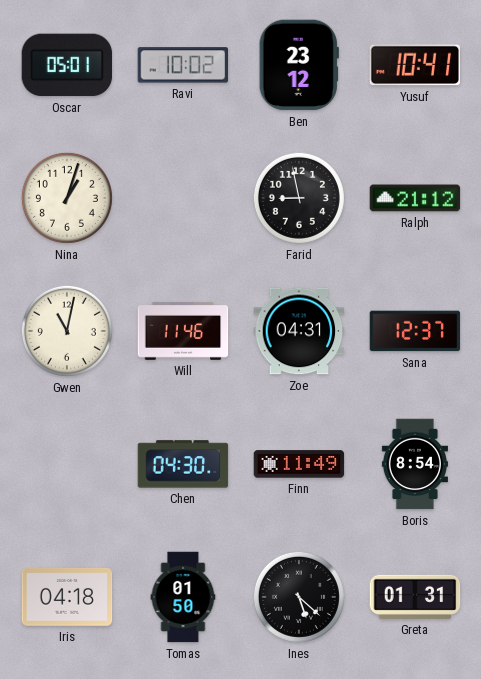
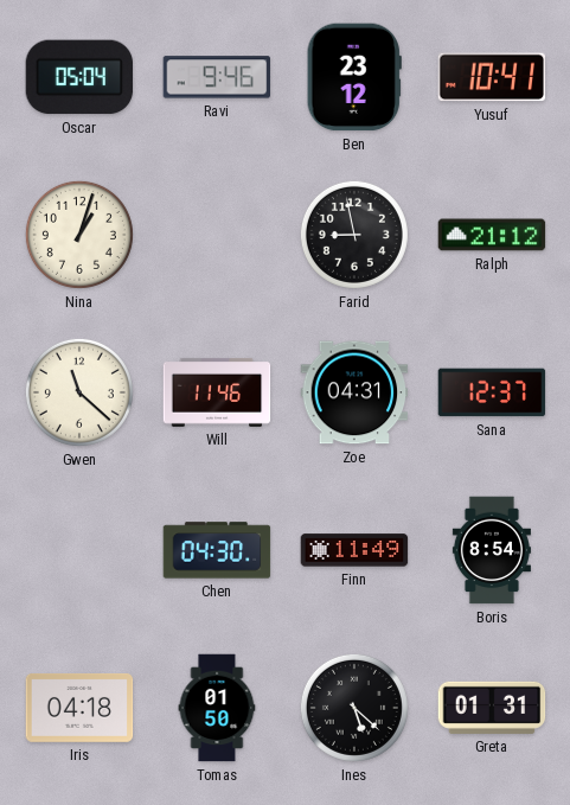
Oscar: 05:01 -> 05:04
Ravi: 10:02 -> 9:46
Gwen: 11:02 -> 11:22
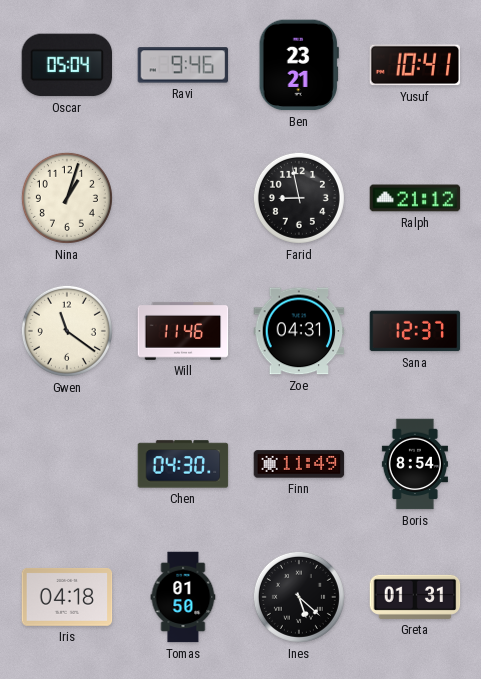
Ben: 23:12 -> 23:21
Gwen: 11:22 -> 11:21
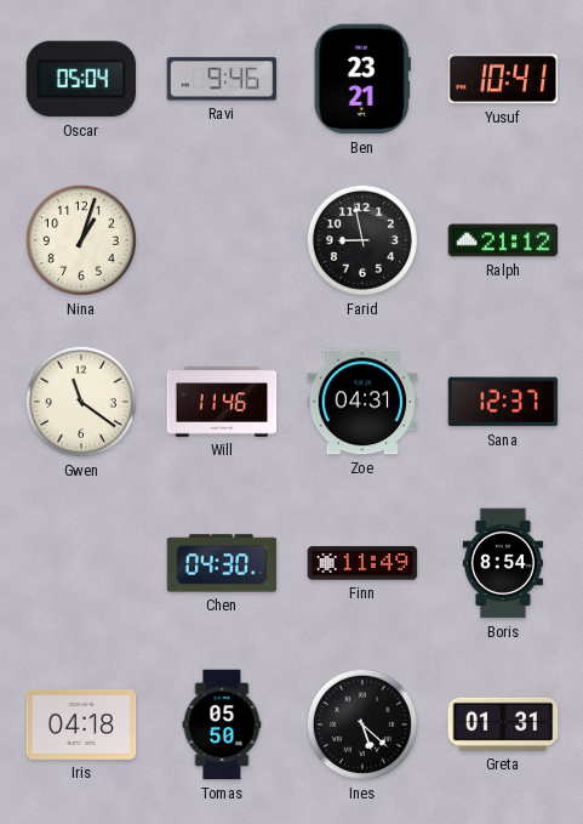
Tomas: 01:50 -> 05:50
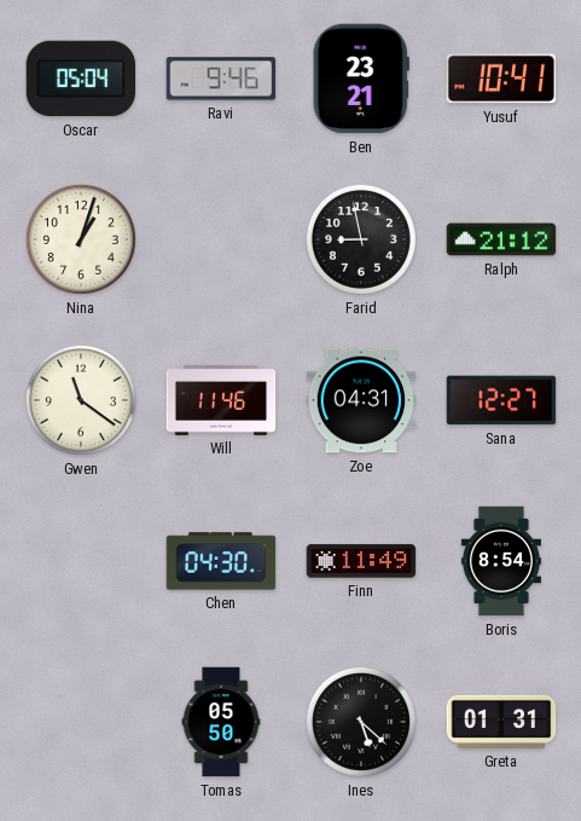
Sana: 12:37 -> 12:27
Iris: 04:18 -> none
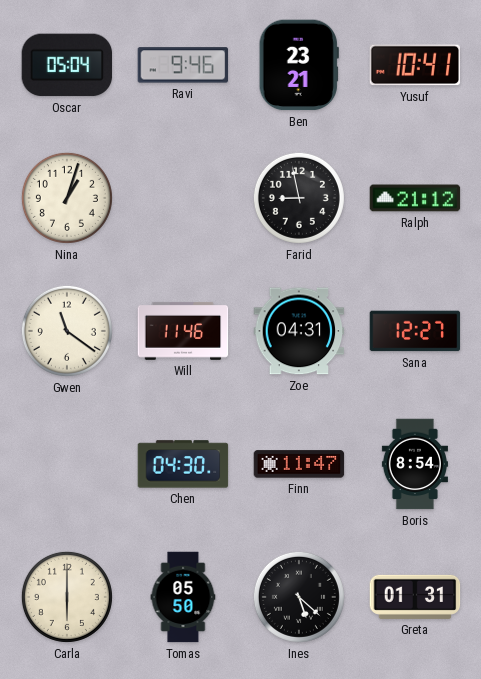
Finn: 11:49 -> 11:47
Carla: none -> 6:00
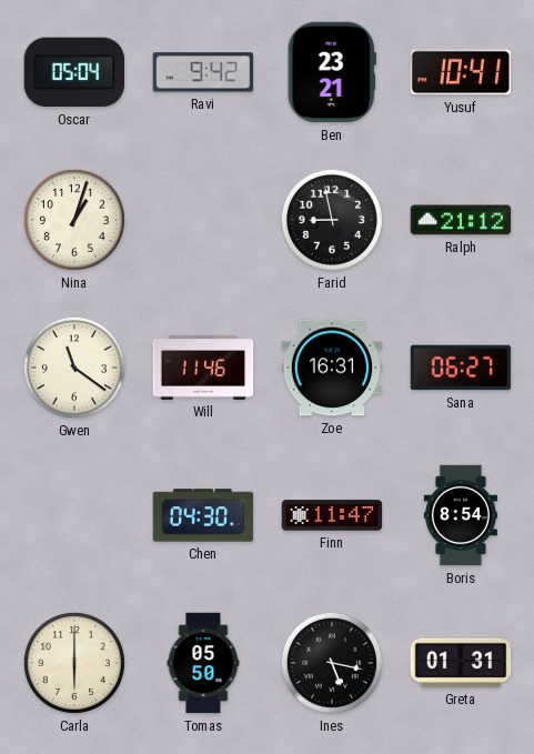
Ravi: 9:46 -> 9:42
Zoe: 04:31 -> 16:31
Sana: 12:27 -> 06:27
Ines: 5:22 -> 5:17
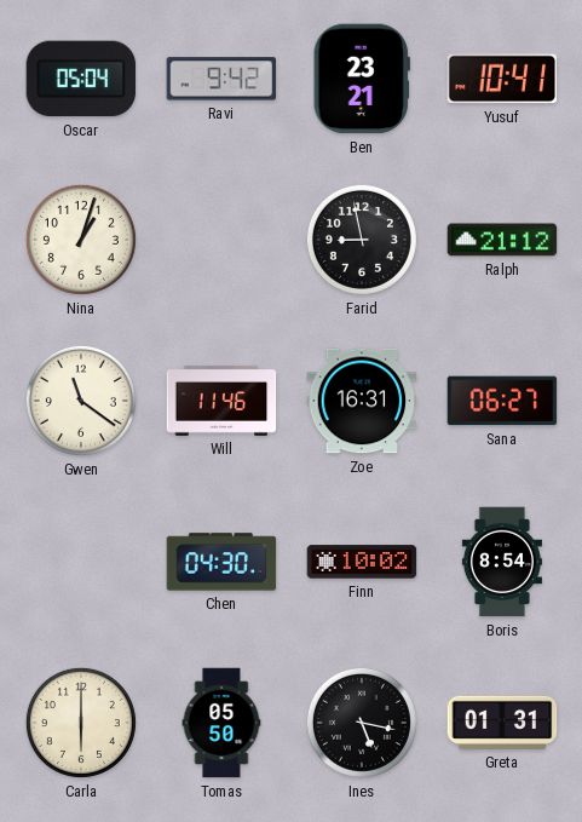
Finn: 11:47 -> 10:02
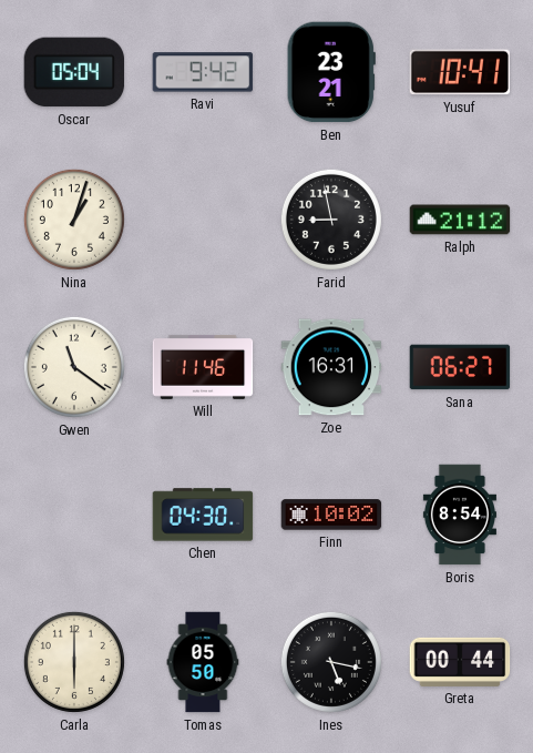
Greta: 01:31 -> 00:44
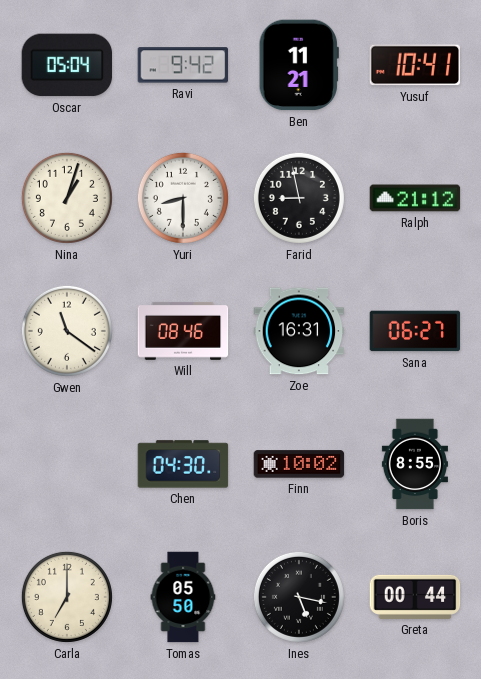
Ben: 23:21 -> 11:21
Yuri: none -> 8:30
Will: 11:46 -> 08:46
Boris: 8:54 -> 8:55
Carla: 6:00 -> 7:00
